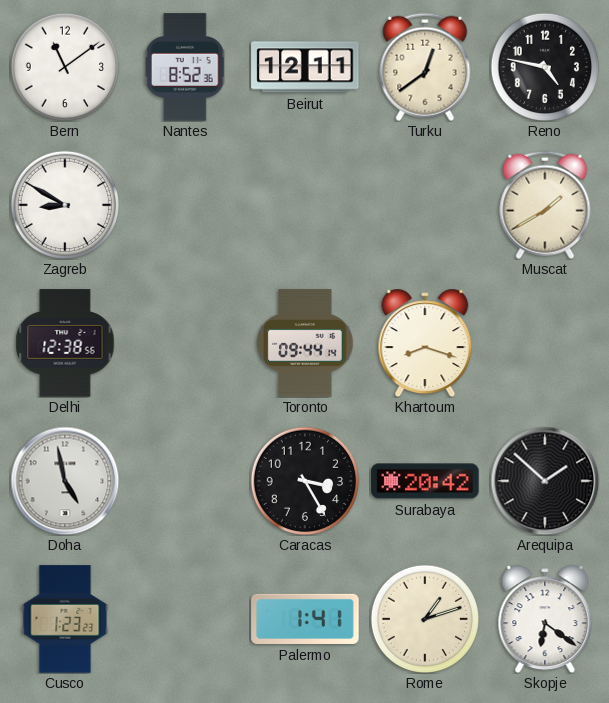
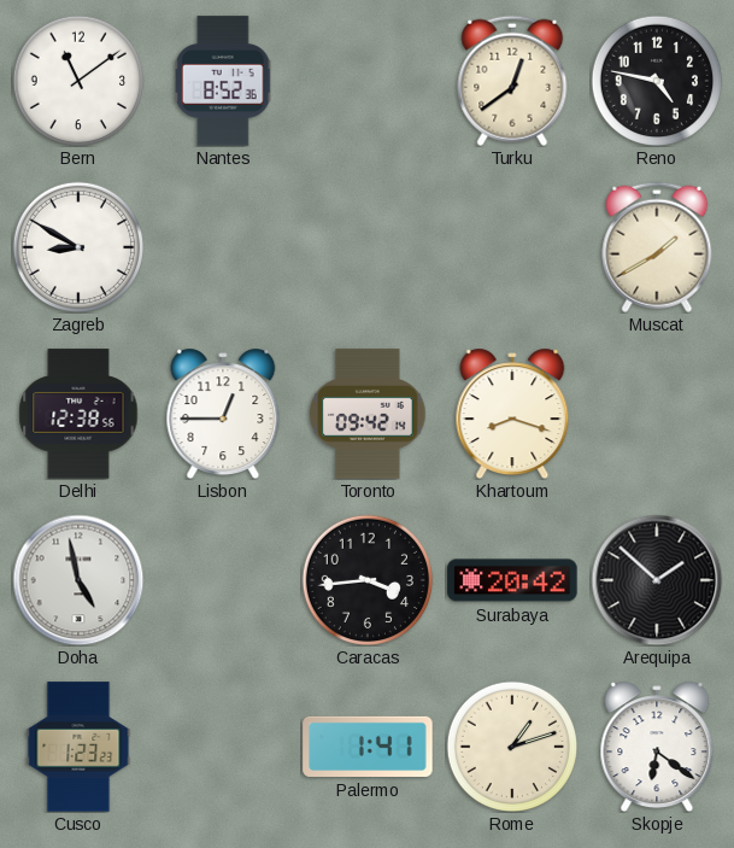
Beirut: 12:11 -> none
Lisbon: none -> 12:45
Toronto: 09:44 -> 09:42
Caracas: 3:25 -> 3:44
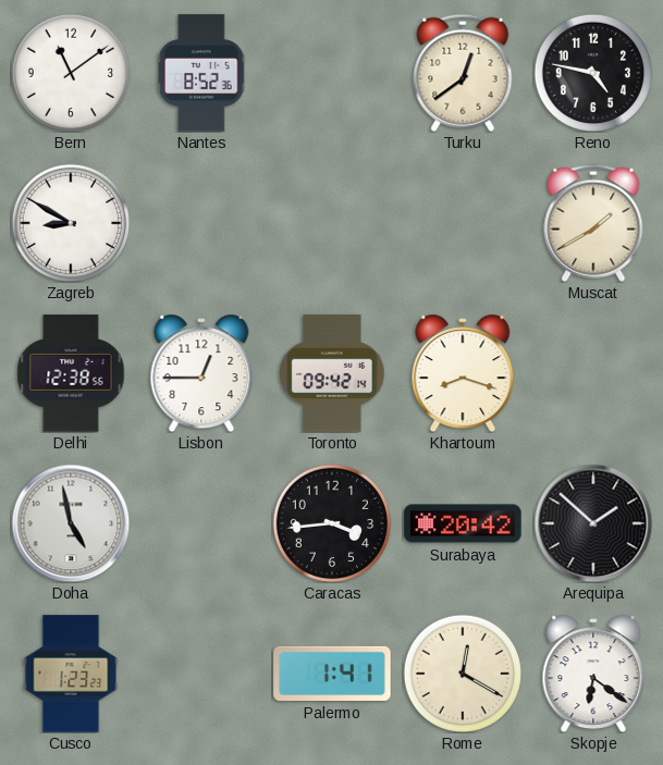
Rome: 1:12 -> 12:20
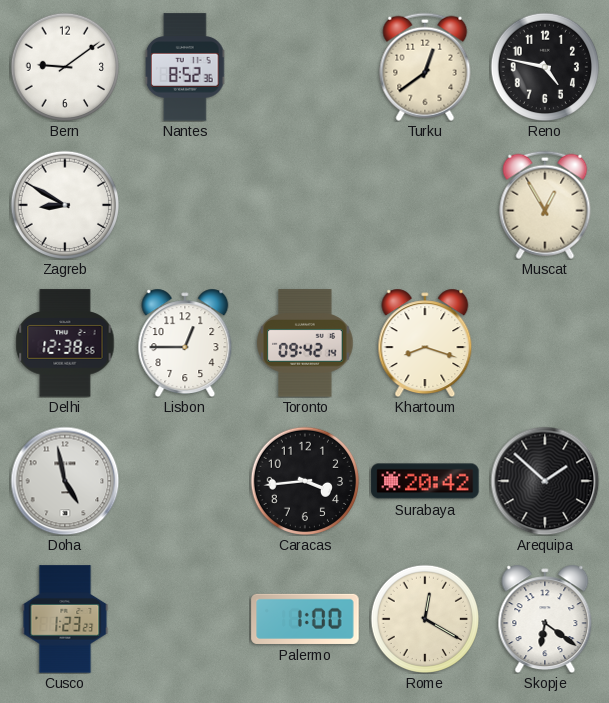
Bern: 11:09 -> 9:09
Muscat: 1:40 -> 12:55
Palermo: 1:41 -> 1:00
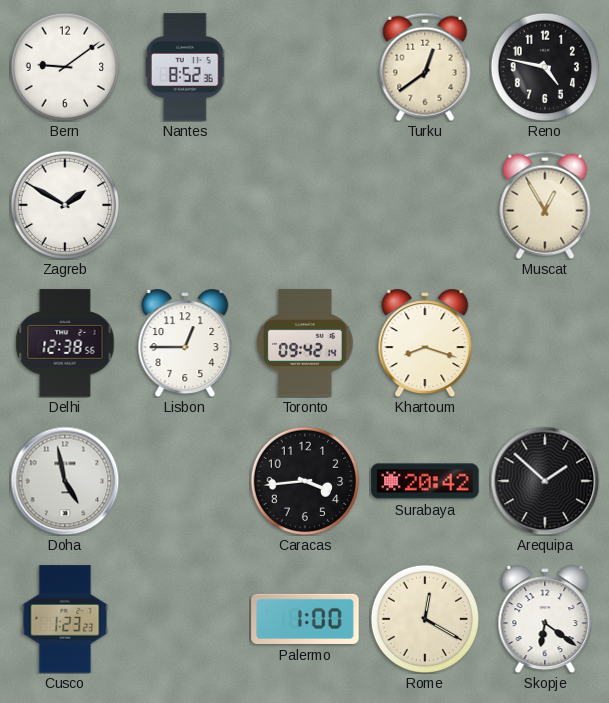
Zagreb: 8:50 -> 1:50
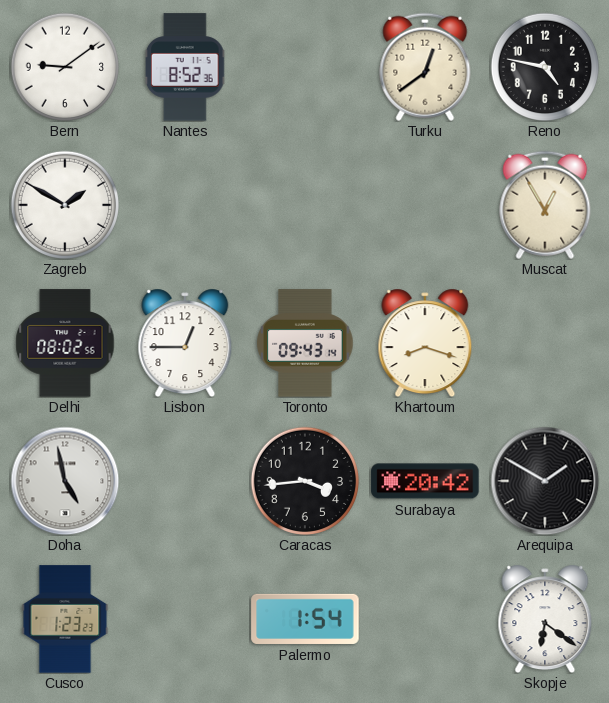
Delhi: 12:38 -> 08:02
Toronto: 09:42 -> 09:43
Arequipa: 1:52 -> 1:50
Palermo: 1:00 -> 1:54
Rome: 12:20 -> none
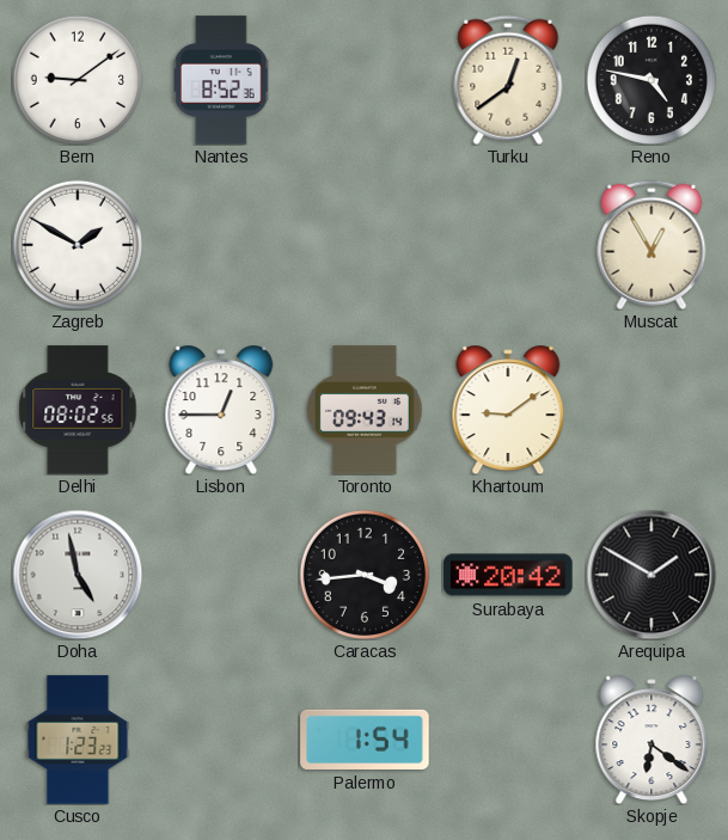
Khartoum: 8:18 -> 9:09
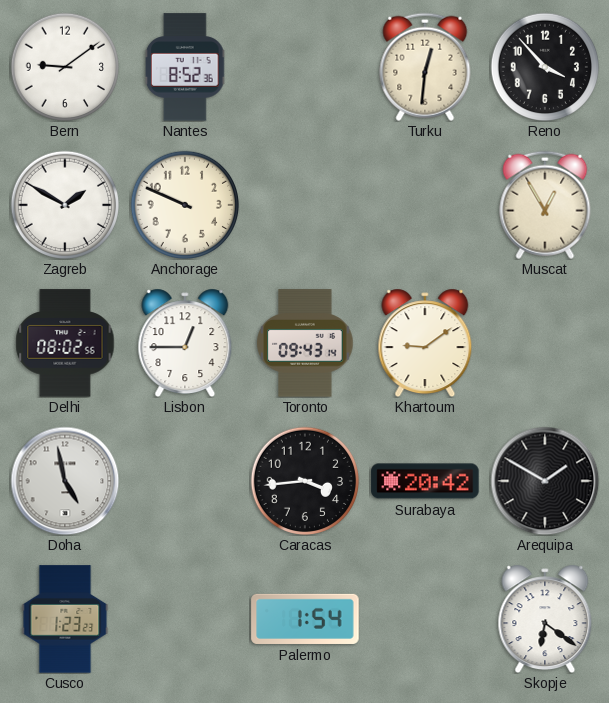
Turku: 12:39 -> 12:31
Reno: 4:47 -> 3:53
Anchorage: none -> 9:49
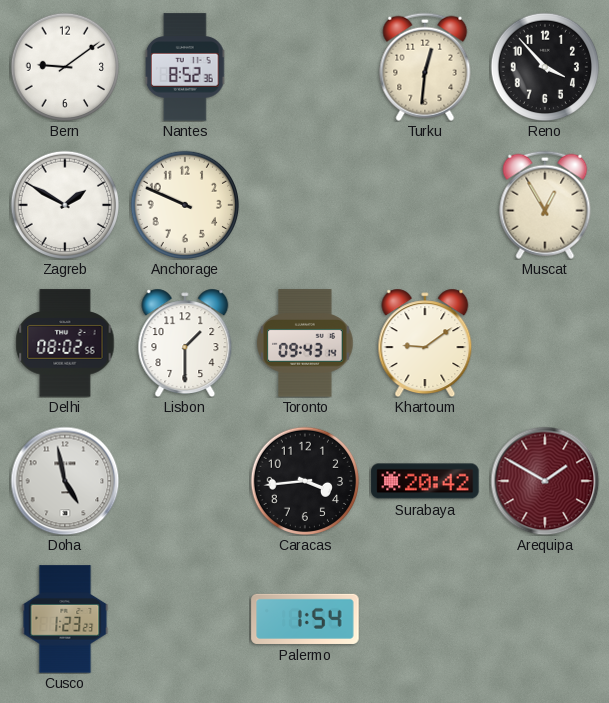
Lisbon: 12:45 -> 1:30
Arequipa dial: black -> burgundy
Skopje: 6:21 -> none
